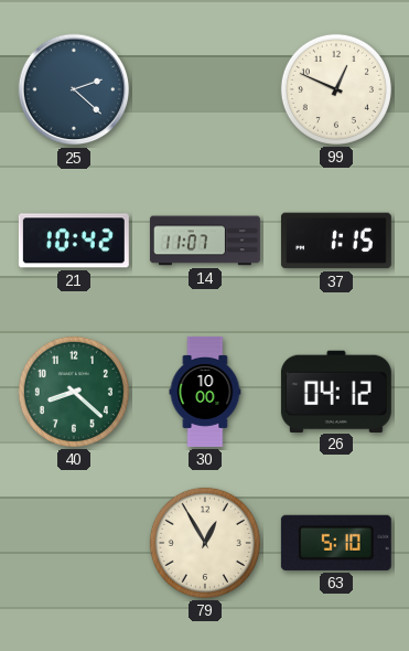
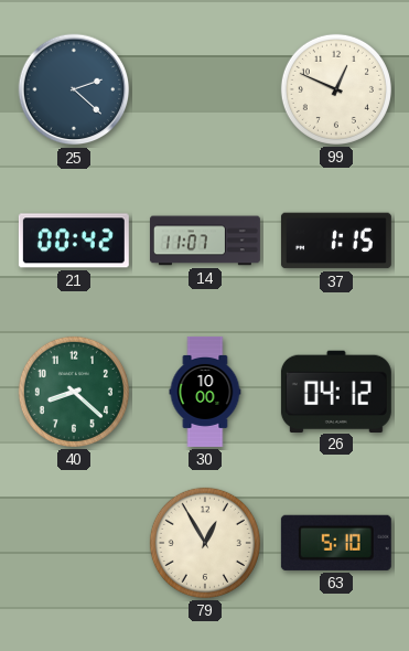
21: 10:42 -> 00:42
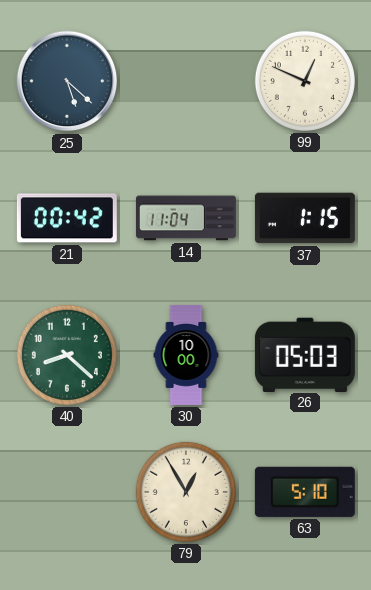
25: 2:22 -> 5:22
14: 11:07 -> 11:04
26: 04:12 -> 05:03
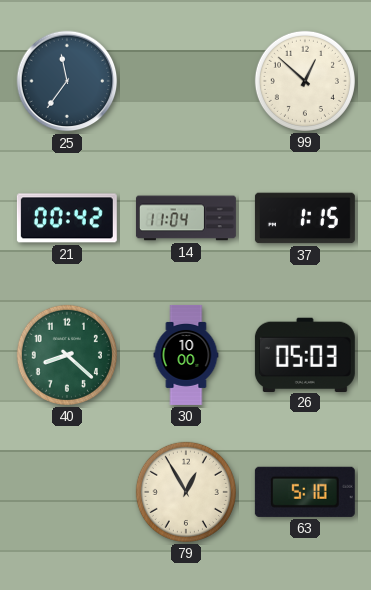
25: 5:22 -> 11:36
99: 12:49 -> 12:52
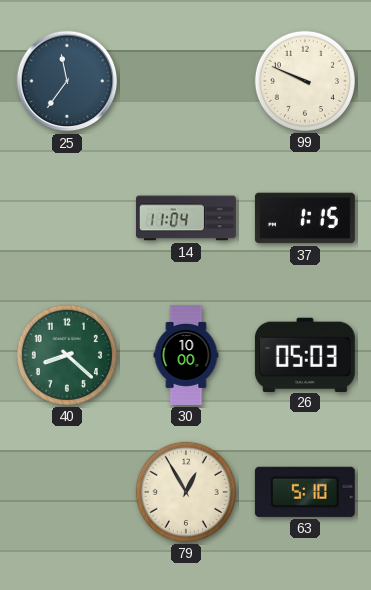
99: 12:52 -> 9:49
21: 00:42 -> none
